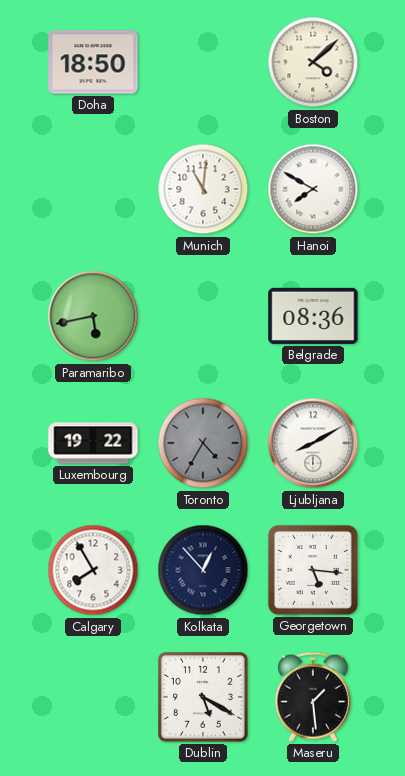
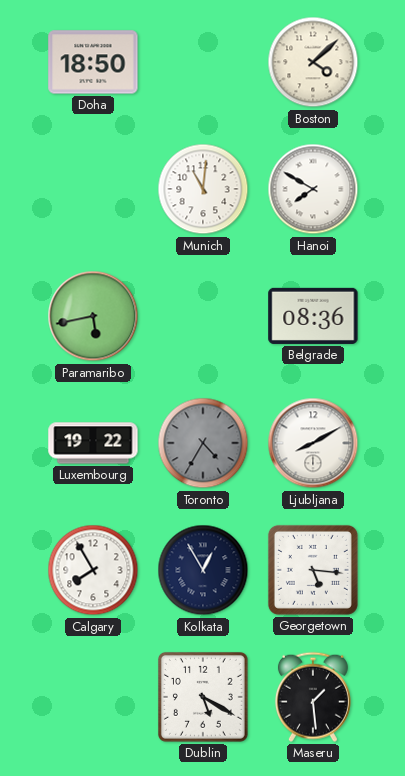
Kolkata: 12:53 -> 12:55
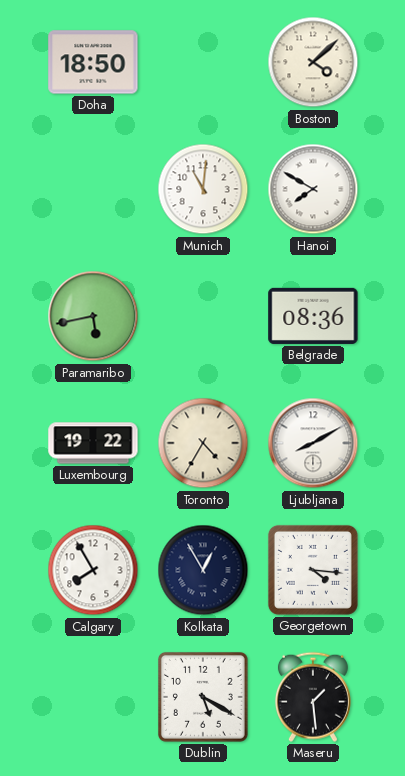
Toronto dial: grey -> cream
Georgetown: 5:16 -> 4:16
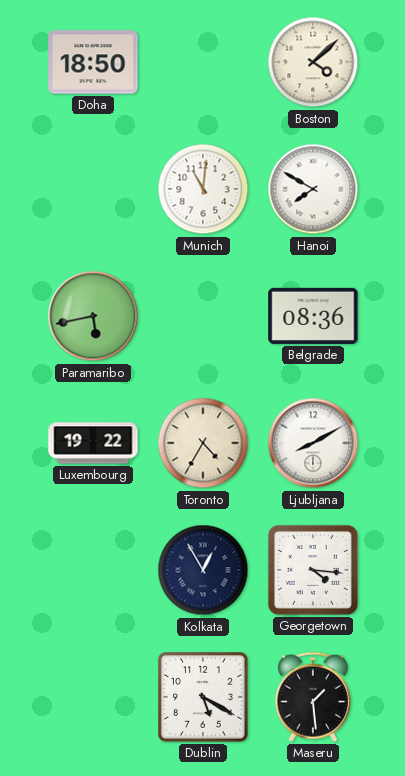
Calgary: 7:55 -> none
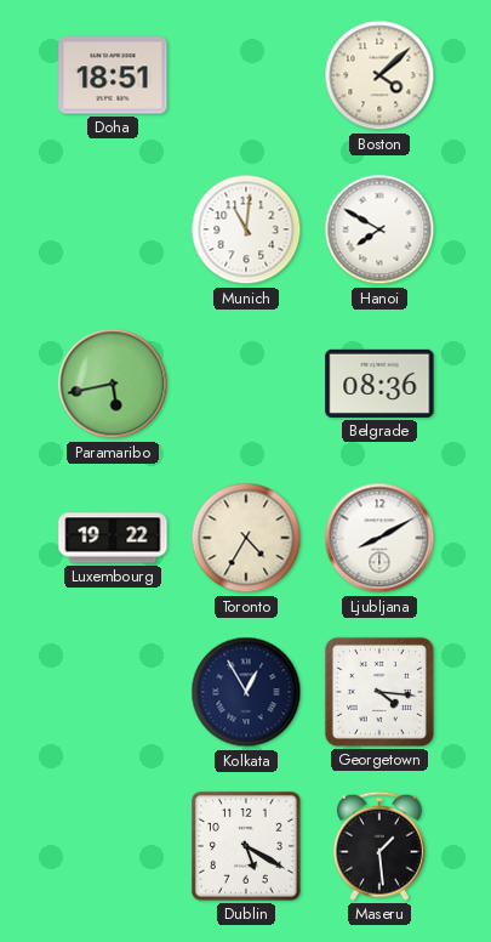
Doha: 18:50 -> 18:51
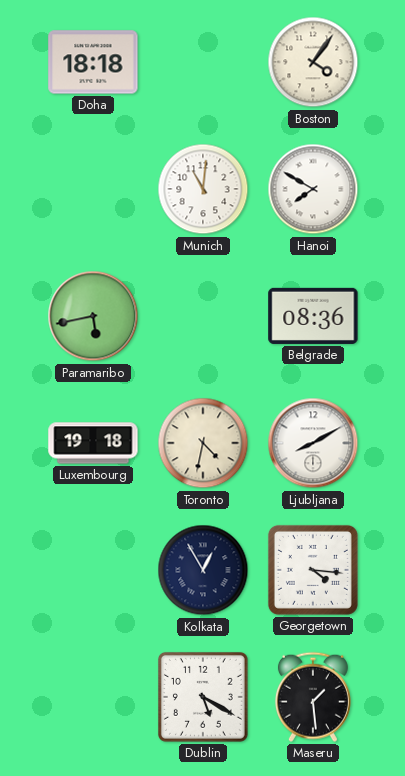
Doha: 18:51 -> 18:18
Boston: 4:08 -> 4:06
Luxembourg: 19:22 -> 19:18
Toronto: 4:35 -> 4:32
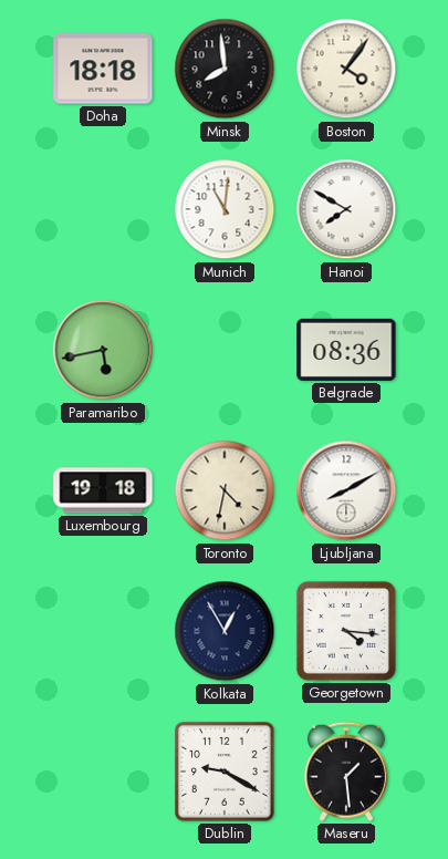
Minsk: none -> 7:59
Dublin: 5:20 -> 9:20
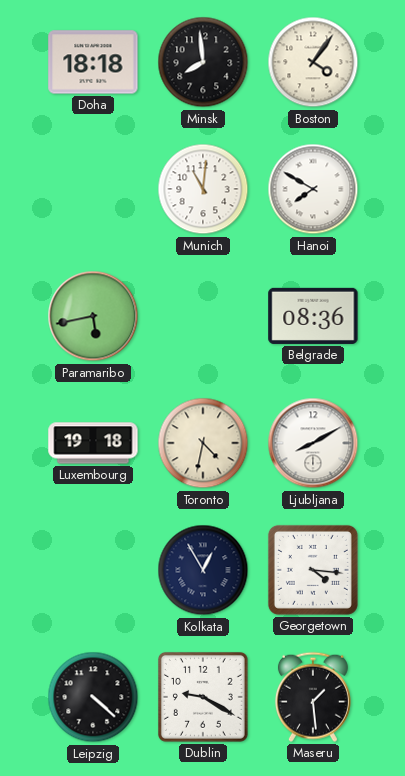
Leipzig: none -> 4:22
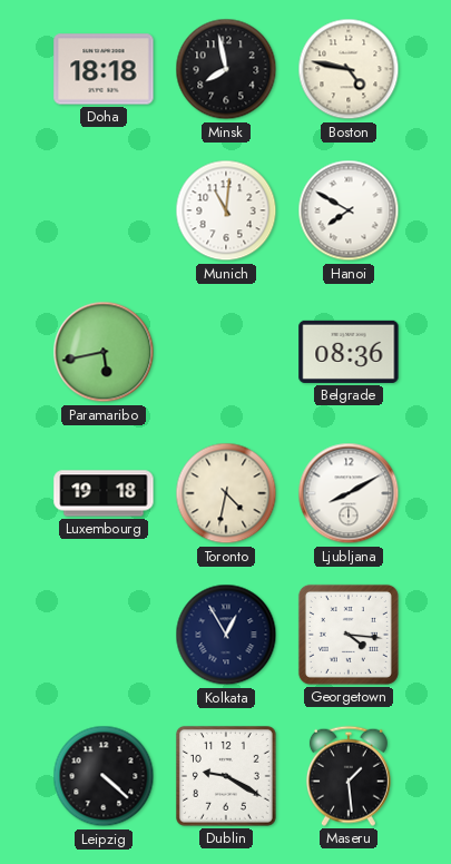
Minsk: 7:59 -> 7:58
Boston: 4:06 -> 4:47
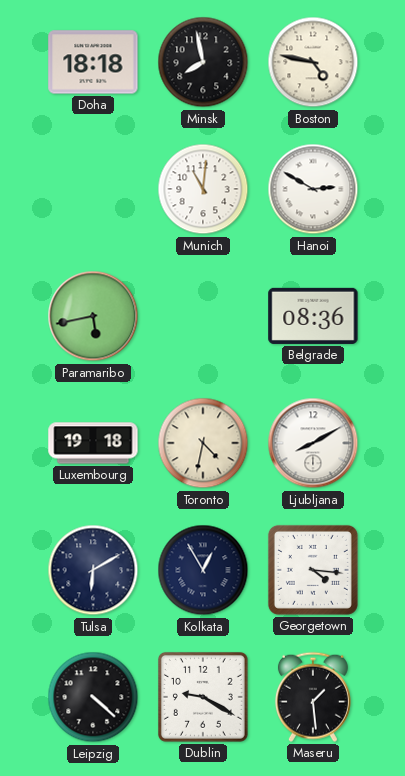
Hanoi: 7:50 -> 2:50
Tulsa: none -> 6:10
